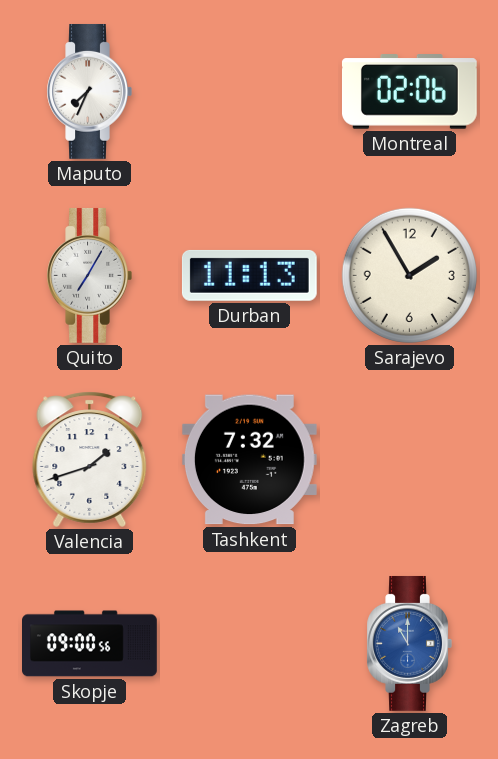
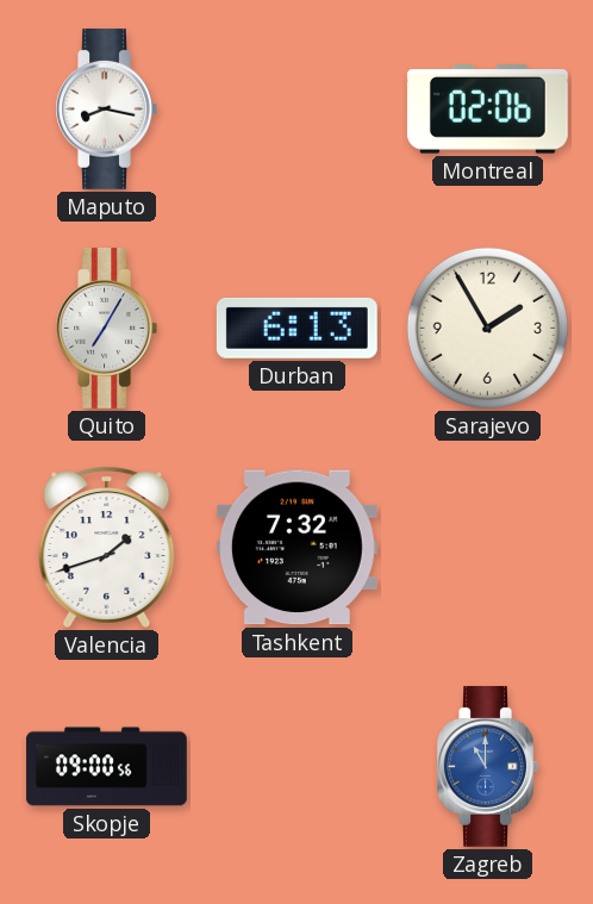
Maputo: 7:34 -> 8:17
Durban: 11:13 -> 6:13
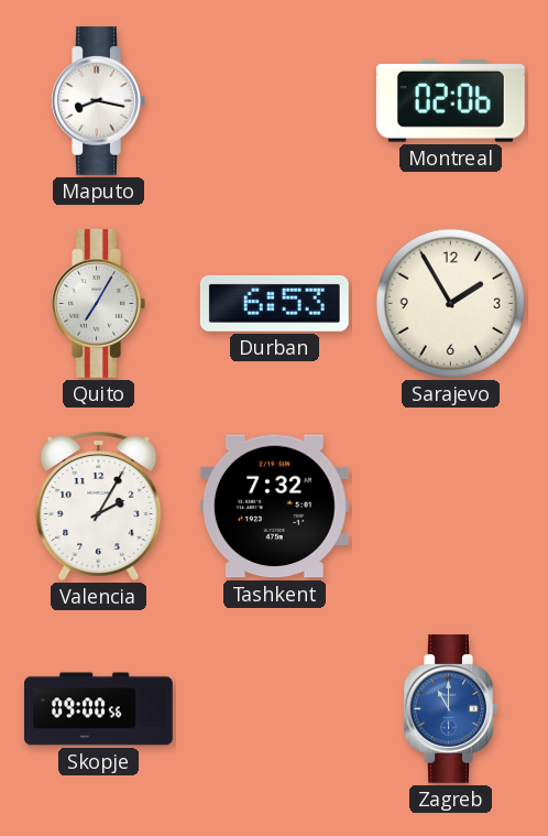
Durban: 6:13 -> 6:53
Valencia: 1:42 -> 2:05
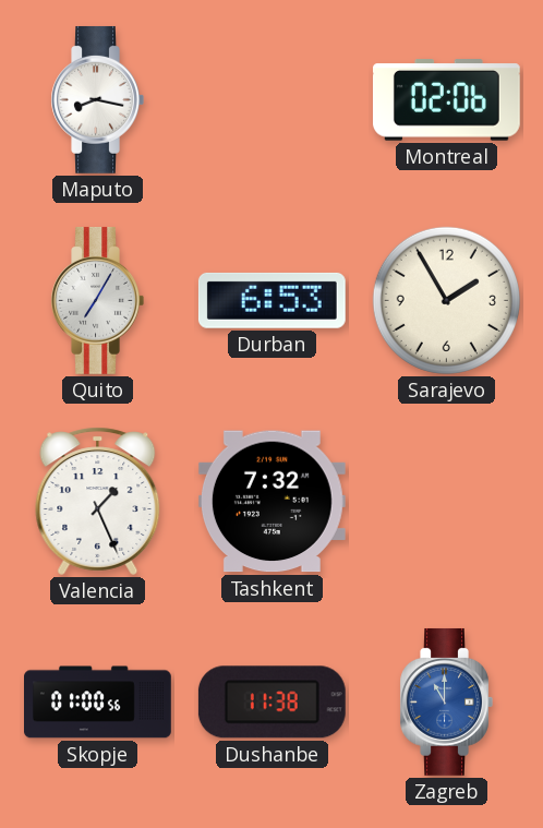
Valencia: 2:05 -> 1:26
Skopje: 09:00 -> 01:00
Dushanbe: none -> 11:38
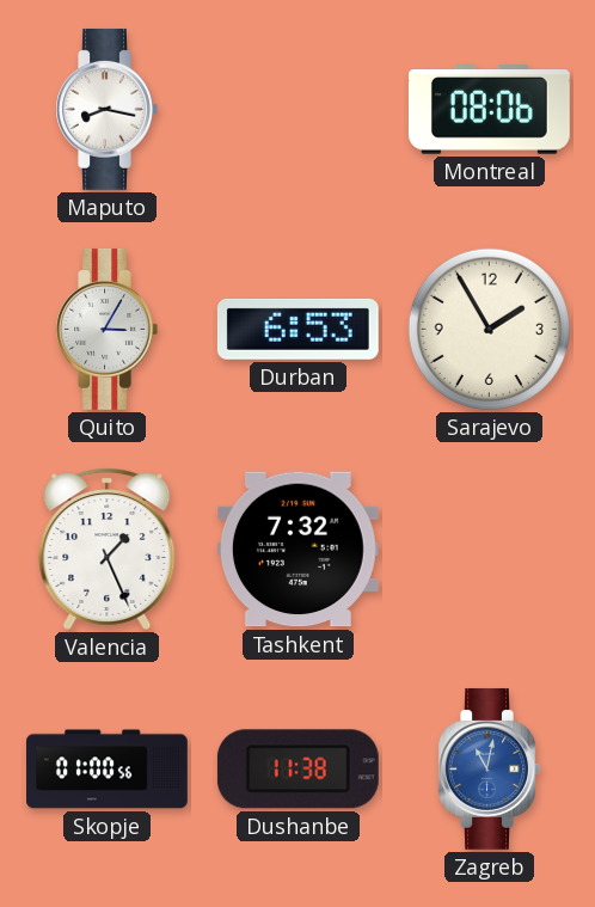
Montreal: 02:06 -> 08:06
Quito: 7:05 -> 3:05
Zagreb: 11:00 -> 11:02
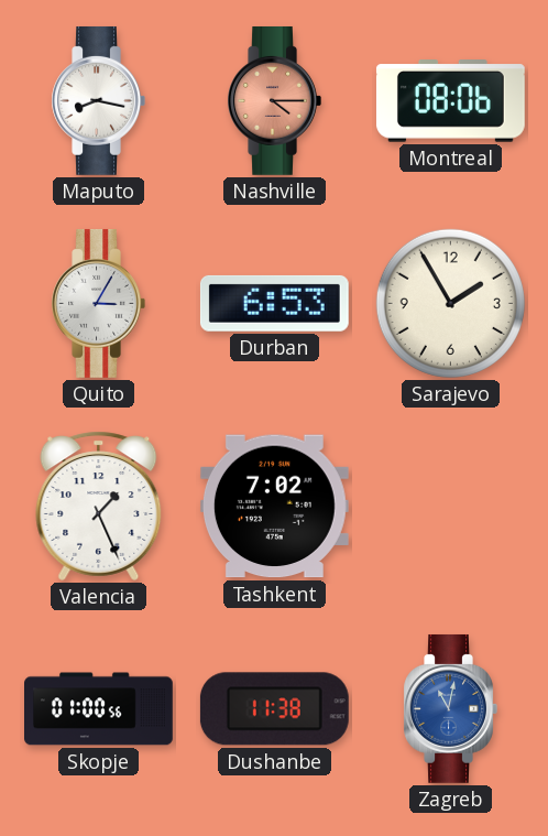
Nashville: none -> 4:15
Tashkent: 7:32 -> 7:02
